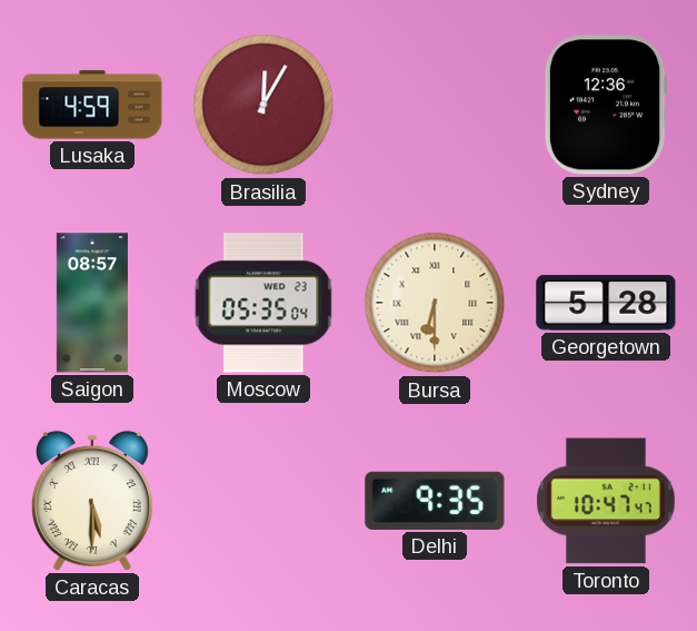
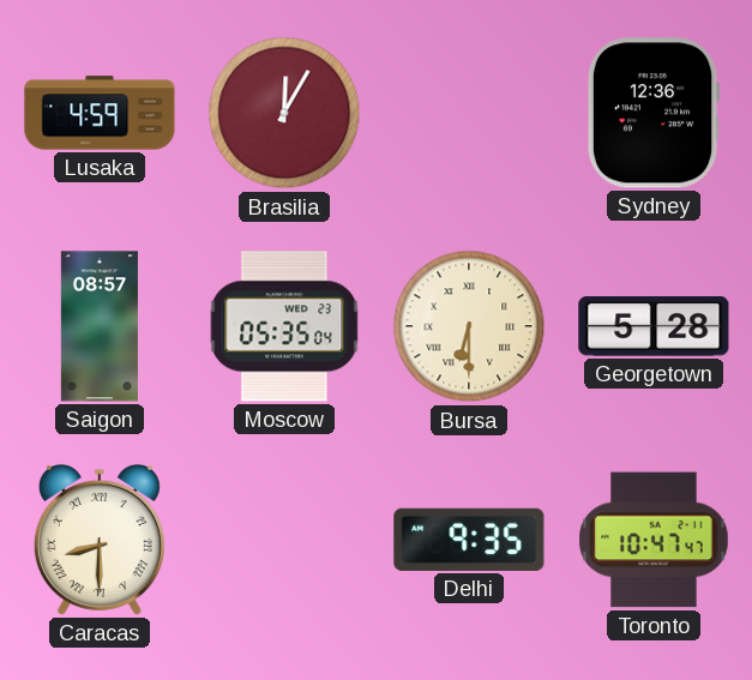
Caracas: 5:30 -> 8:30
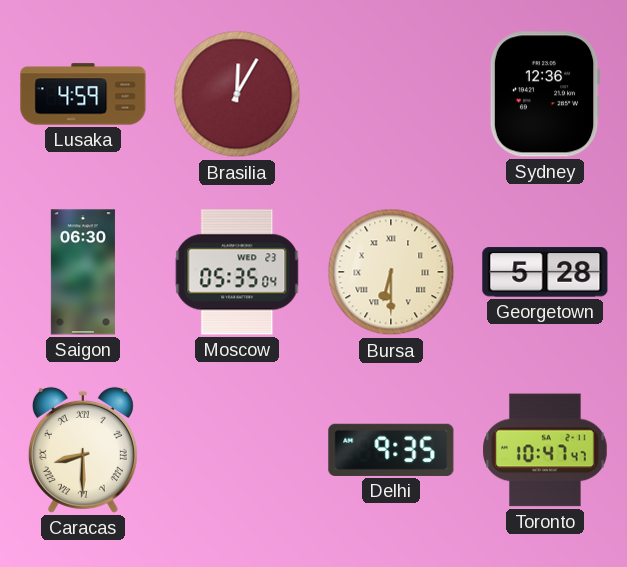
Saigon: 08:57 -> 06:30
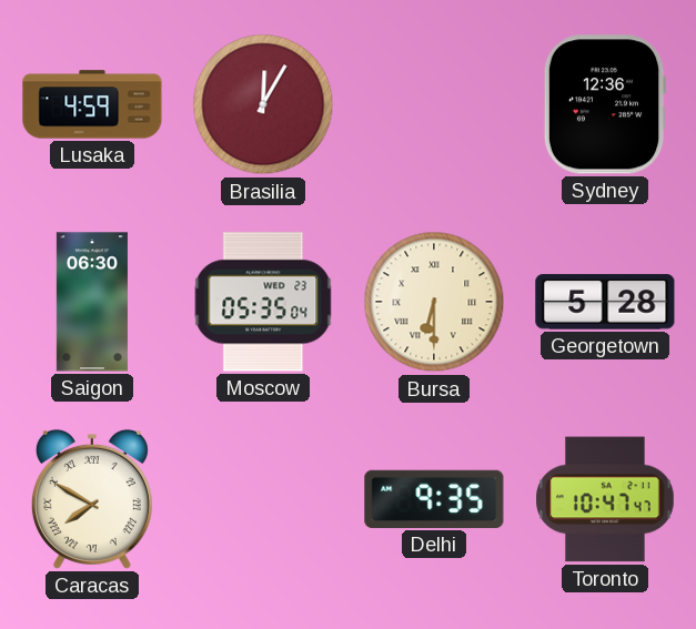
Caracas: 8:30 -> 7:50
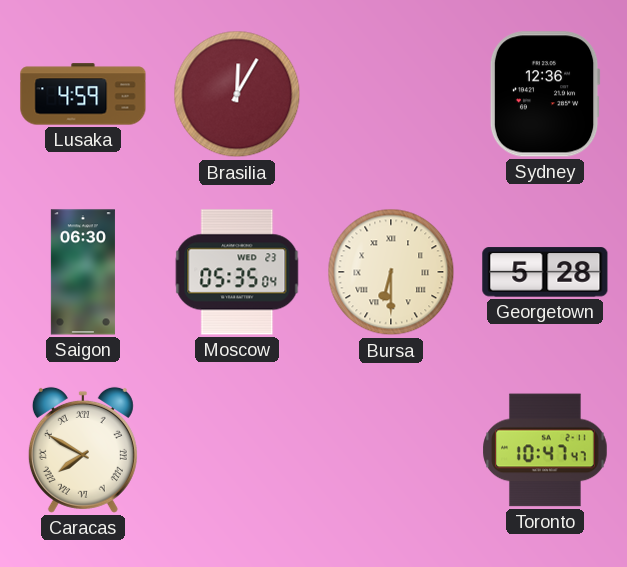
Delhi: 9:35 -> none
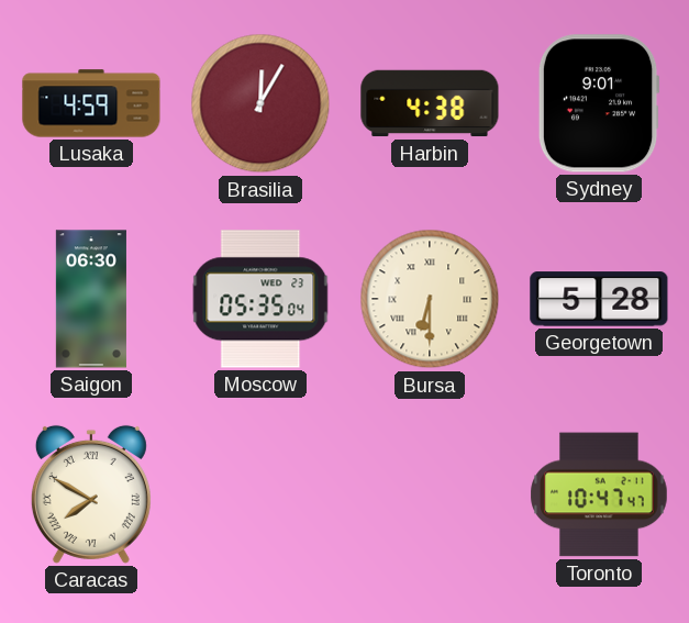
Harbin: none -> 4:38
Sydney: 12:36 -> 9:01
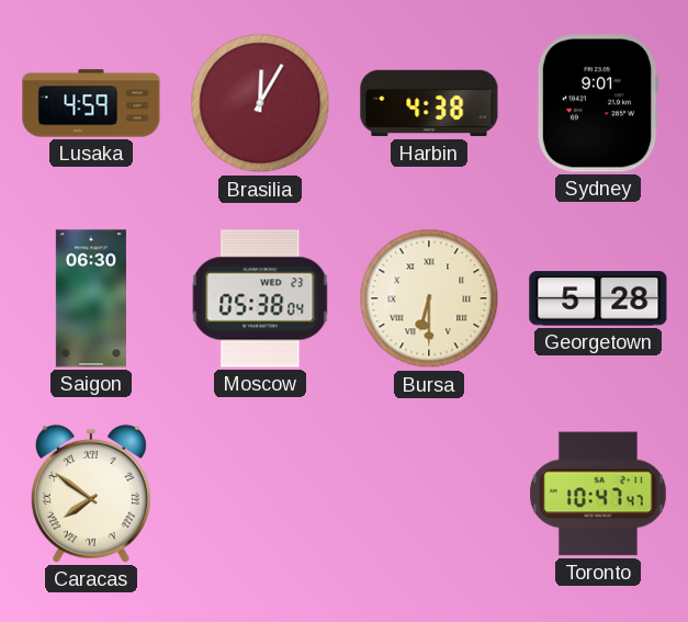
Moscow: 05:35 -> 05:38
Caracas: 7:50 -> 7:51
